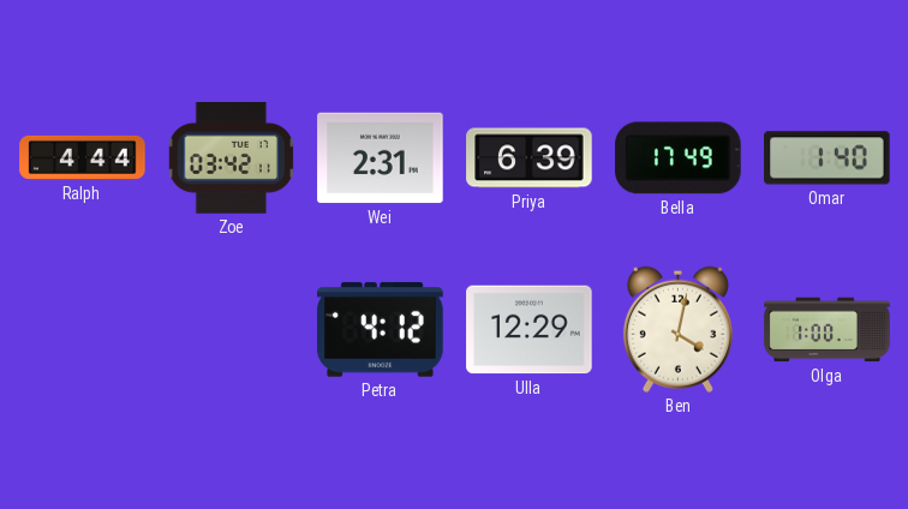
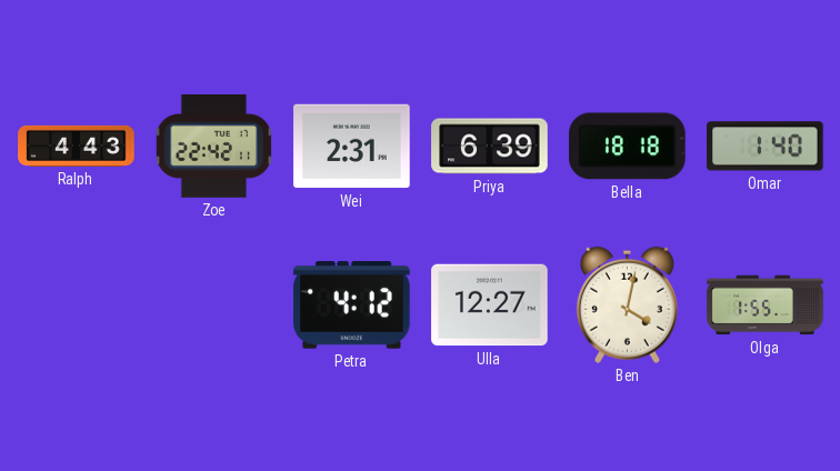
Ralph: 4:44 -> 4:43
Zoe: 03:42 -> 22:42
Bella: 17:49 -> 18:18
Ulla: 12:29 -> 12:27
Olga: 1:00 -> 1:55
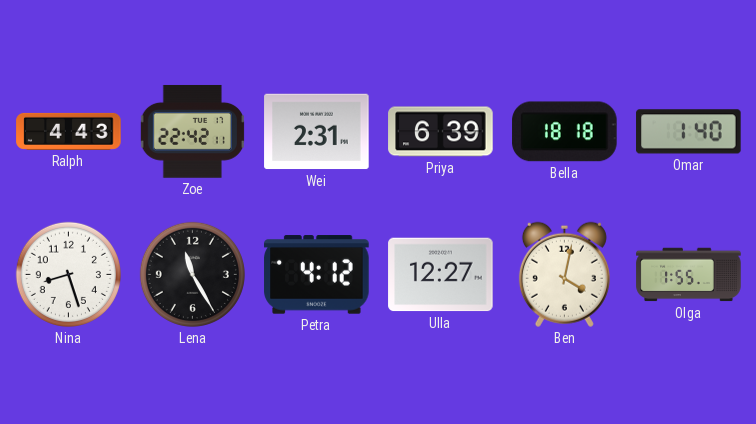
Nina: none -> 8:27
Lena: none -> 11:25
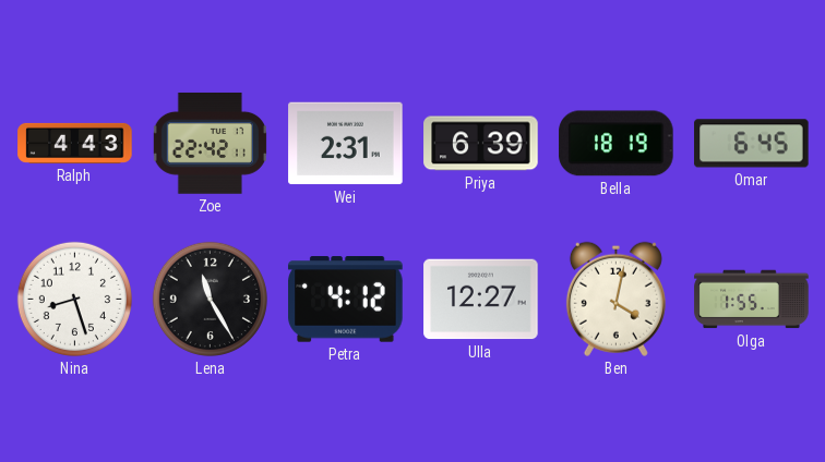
Bella: 18:18 -> 18:19
Omar: 1:40 -> 6:45
